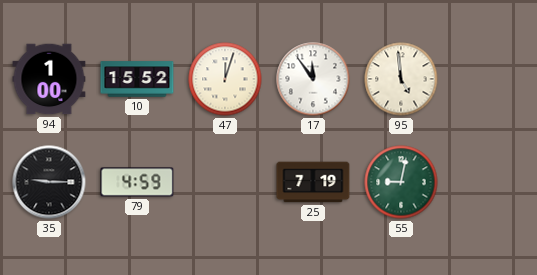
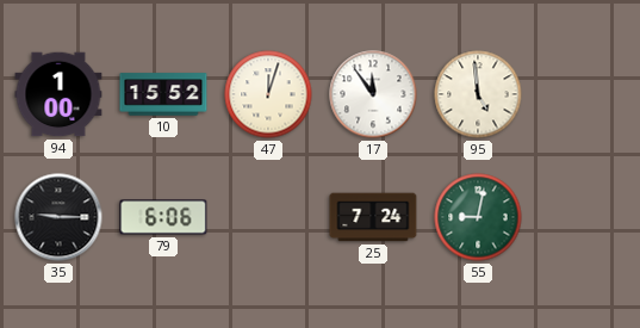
79: 4:59 -> 6:06
25: 7:19 -> 7:24
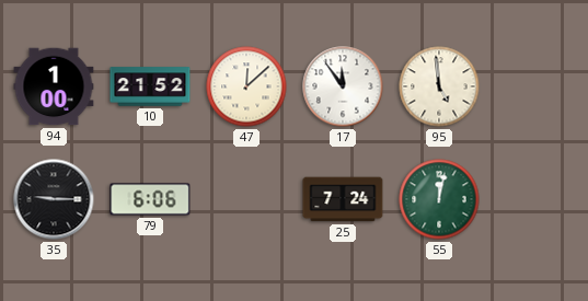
10: 15:52 -> 21:52
47: 12:03 -> 12:08
55: 9:02 -> 12:02
